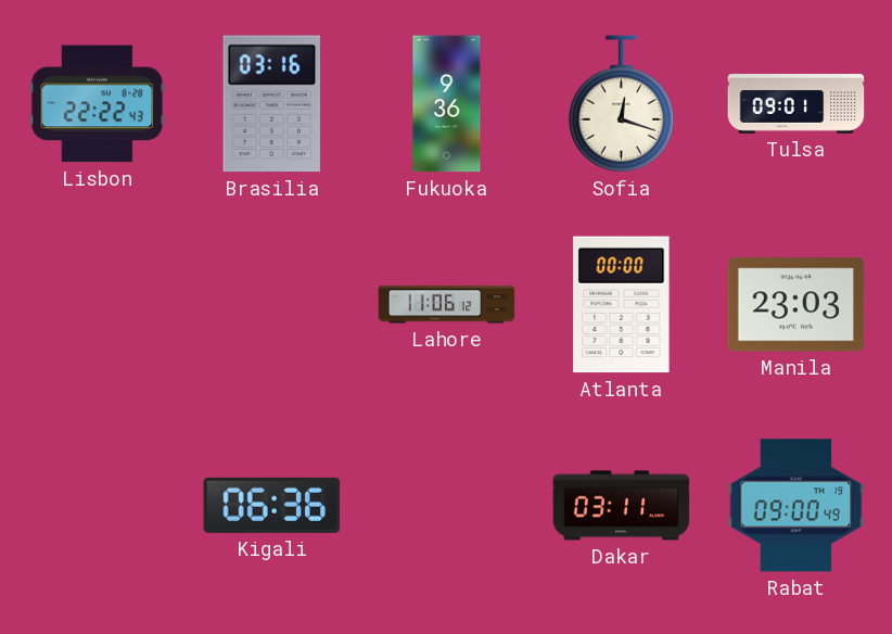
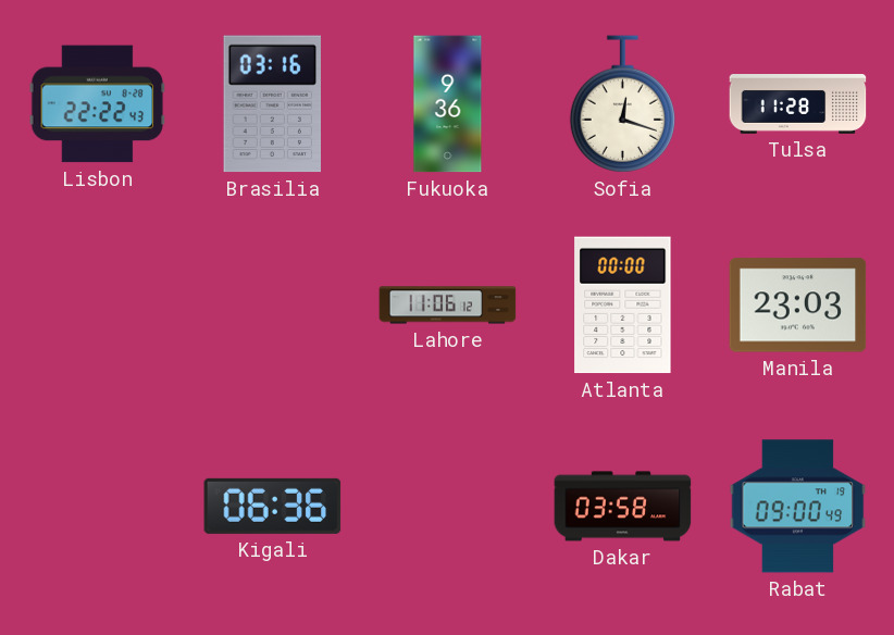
Tulsa: 09:01 -> 11:28
Dakar: 03:11 -> 03:58
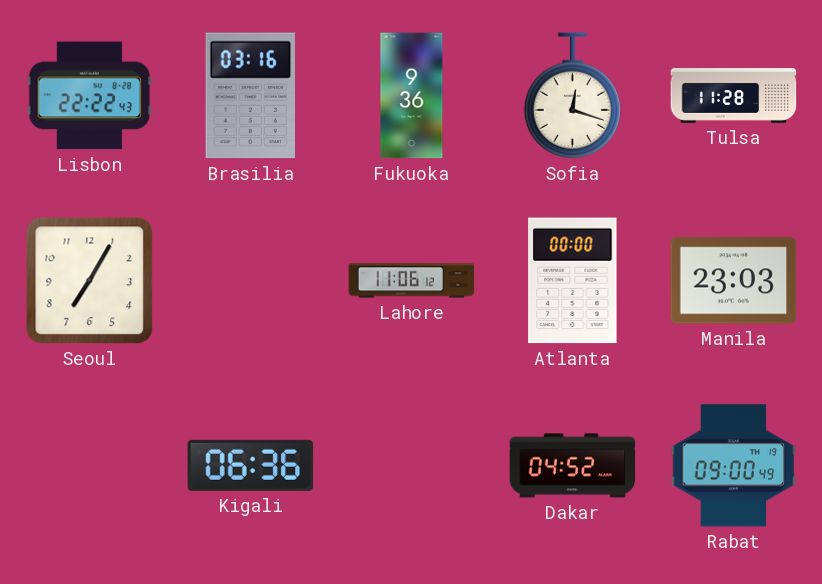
Seoul: none -> 7:05
Dakar: 03:58 -> 04:52
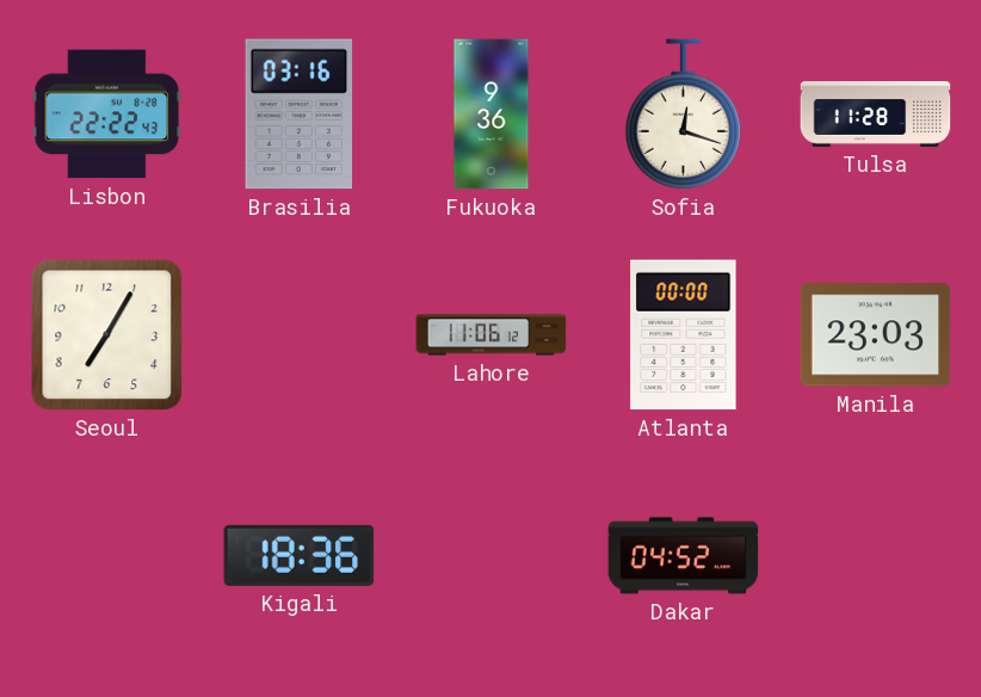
Kigali: 06:36 -> 18:36
Rabat: 09:00 -> none
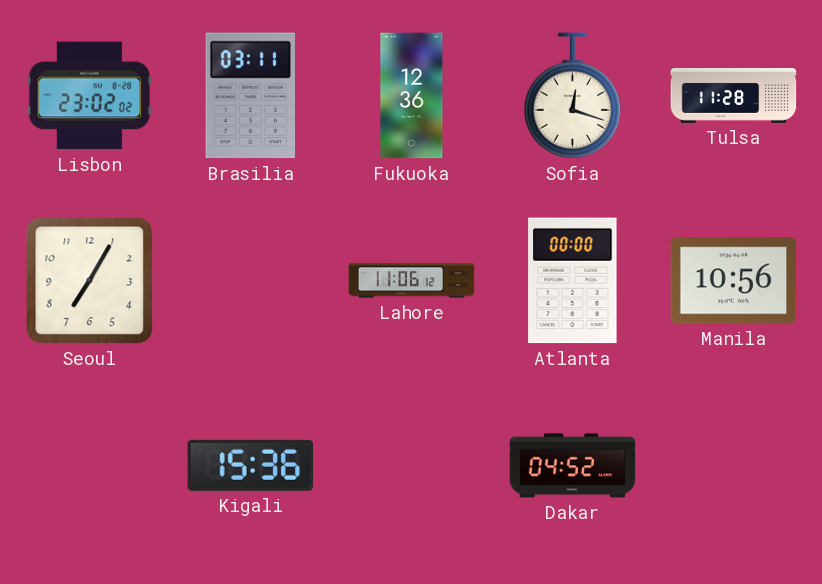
Lisbon: 22:22 -> 23:02
Brasilia: 03:16 -> 03:11
Fukuoka: 9:36 -> 12:36
Manila: 23:03 -> 10:56
Kigali: 18:36 -> 15:36
